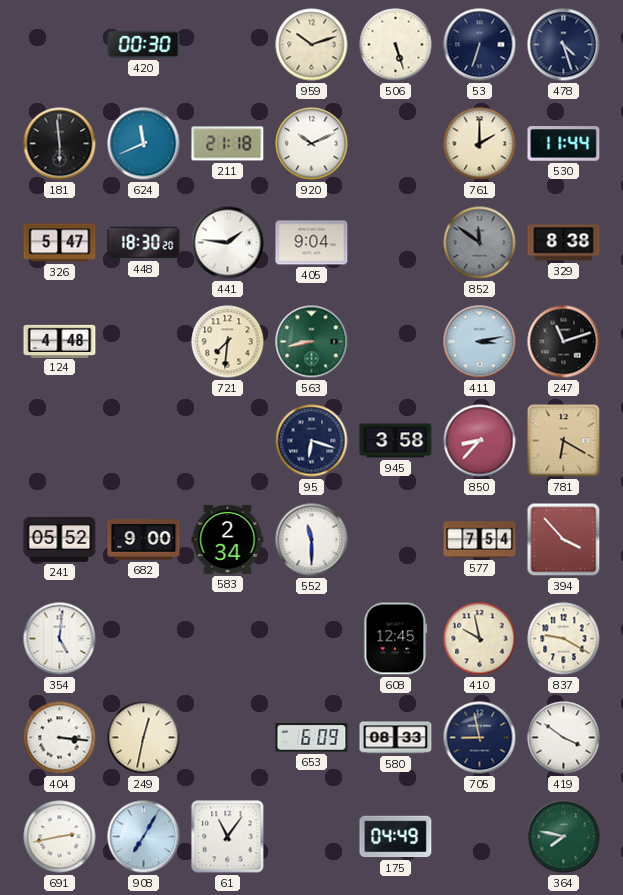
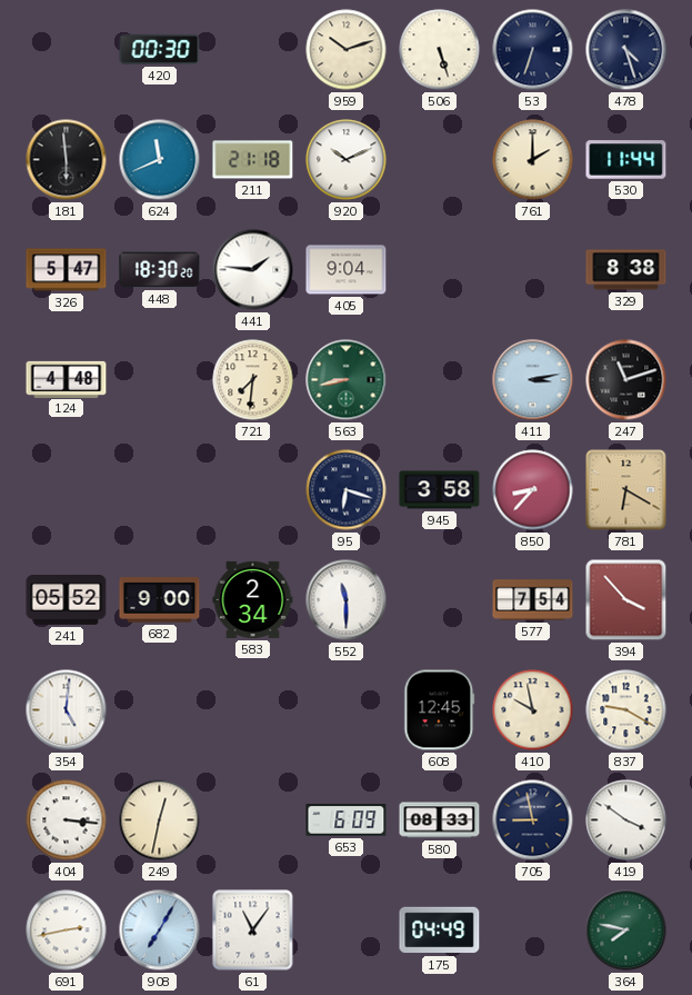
852: 11:51 -> none
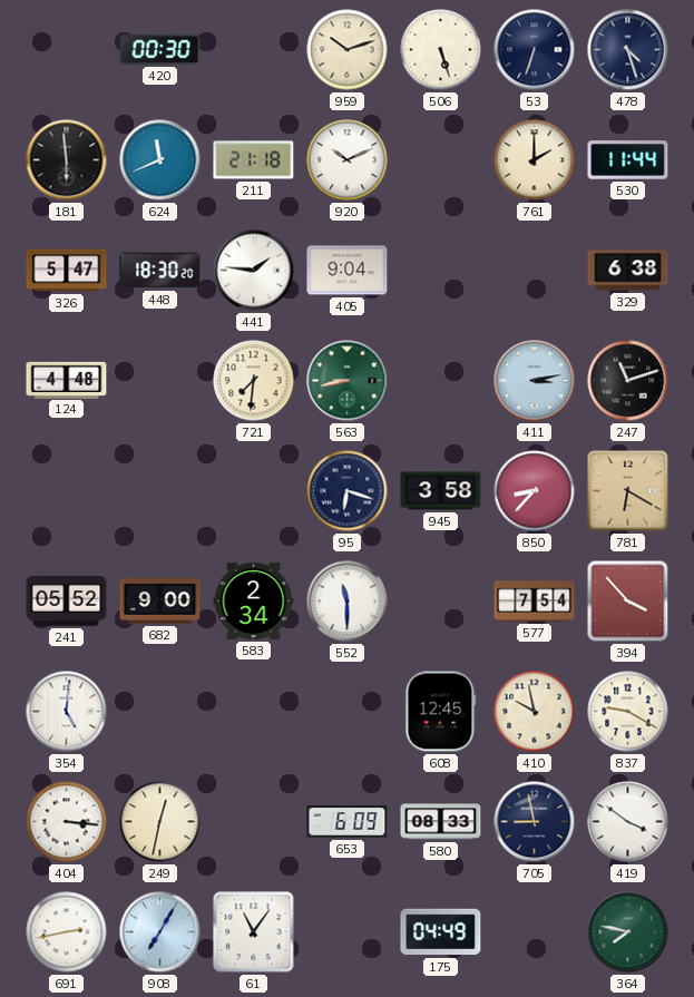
329: 8:38 -> 6:38
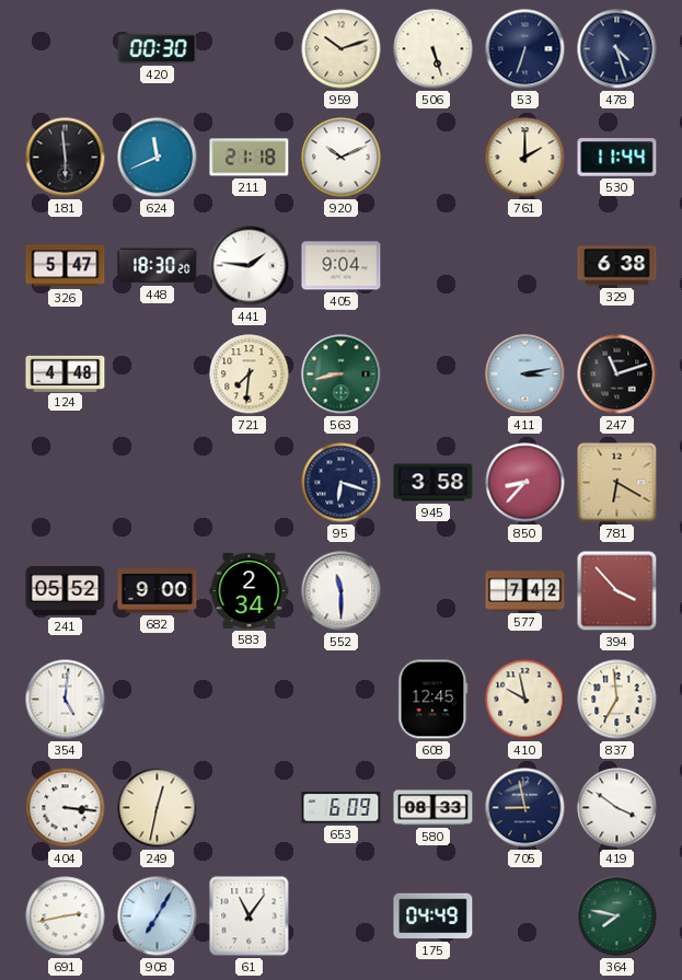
577: 7:54 -> 7:42
837: 9:20 -> 6:59
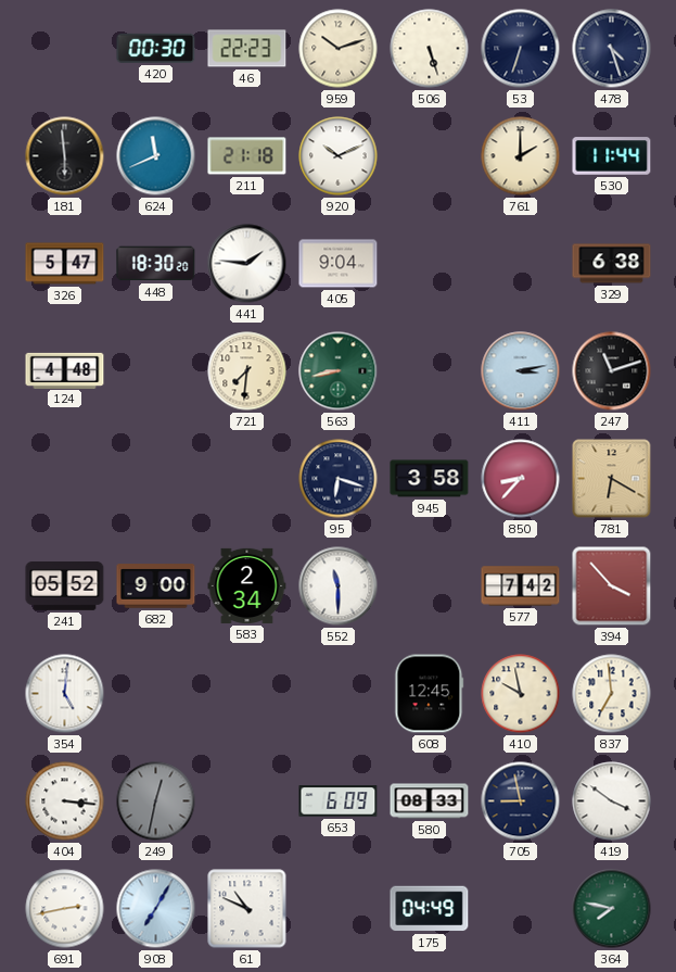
46: none -> 22:23
249 dial: cream -> grey
61: 11:06 -> 10:49
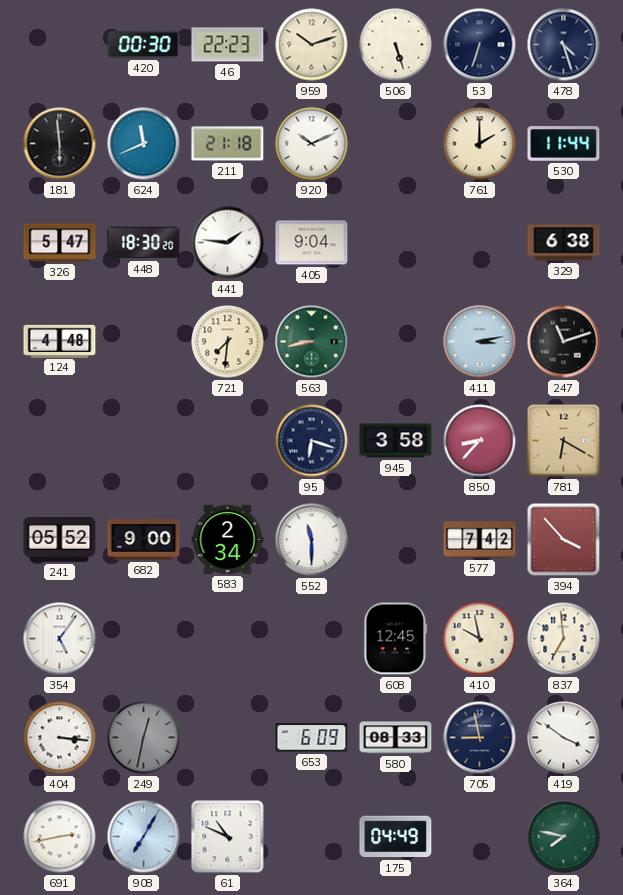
354: 5:01 -> 5:06
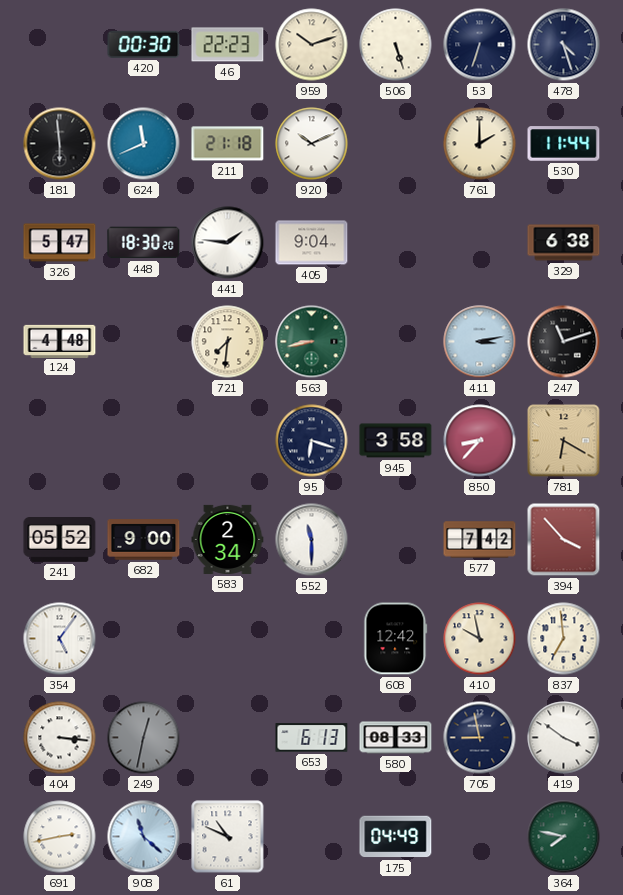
608: 12:45 -> 12:42
653: 6:09 -> 6:13
908: 7:05 -> 11:22
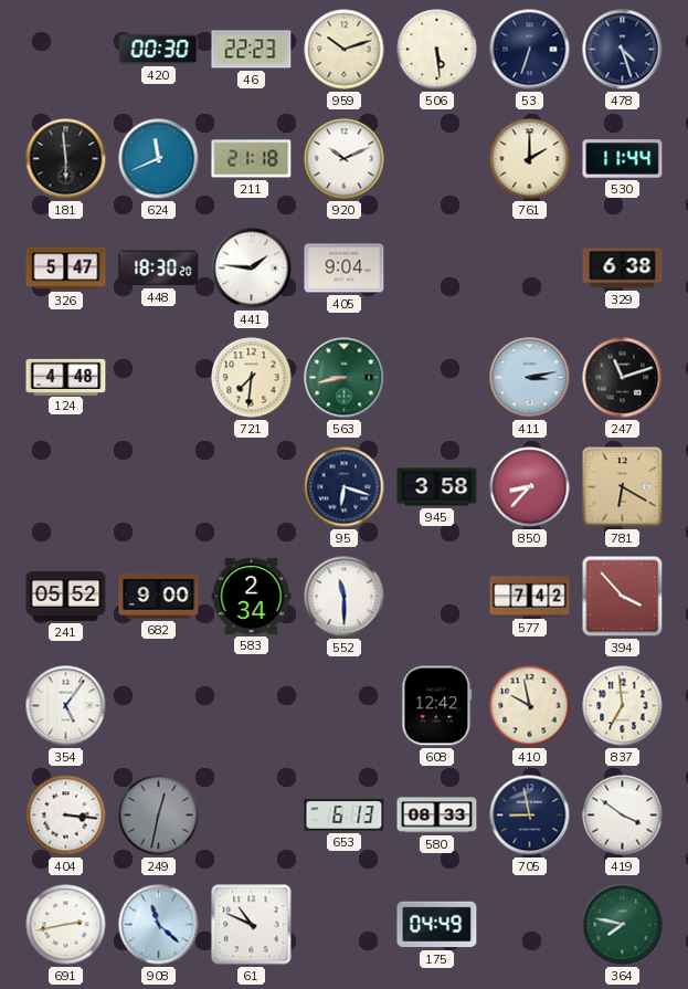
506: 5:27 -> 5:29
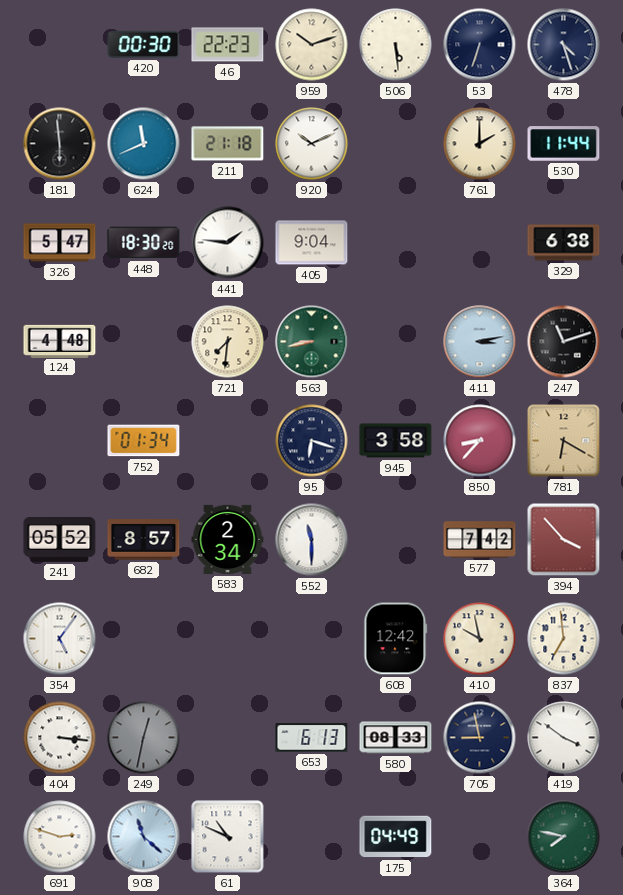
752: none -> 01:34
682: 9:00 -> 8:57
691: 2:43 -> 2:48
